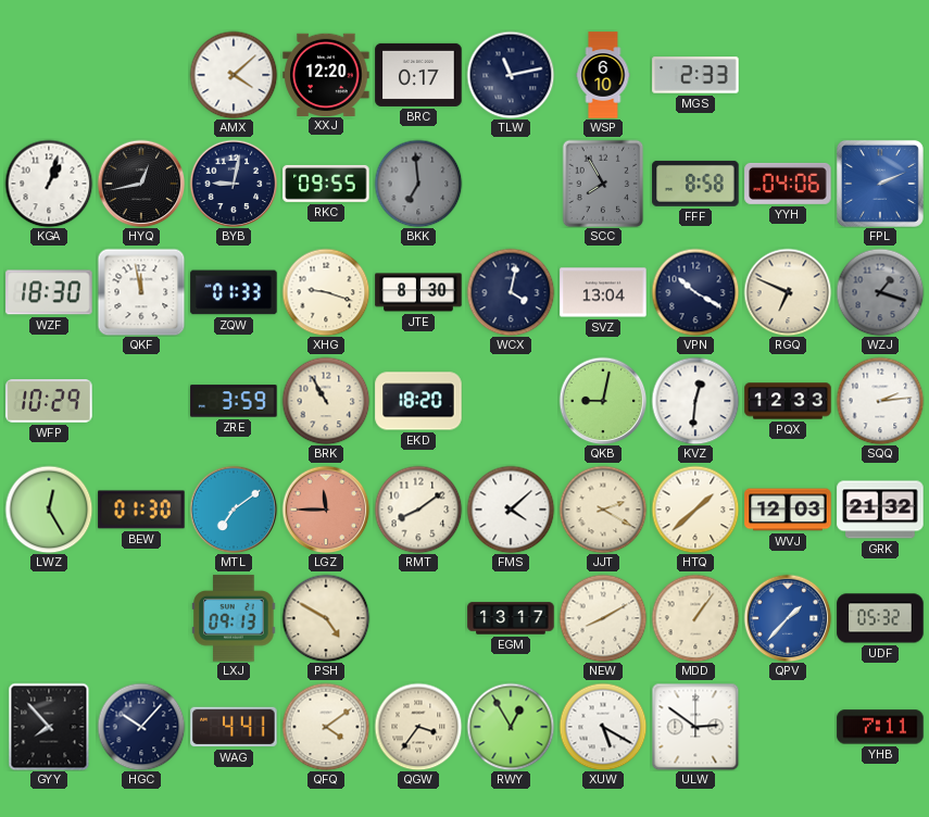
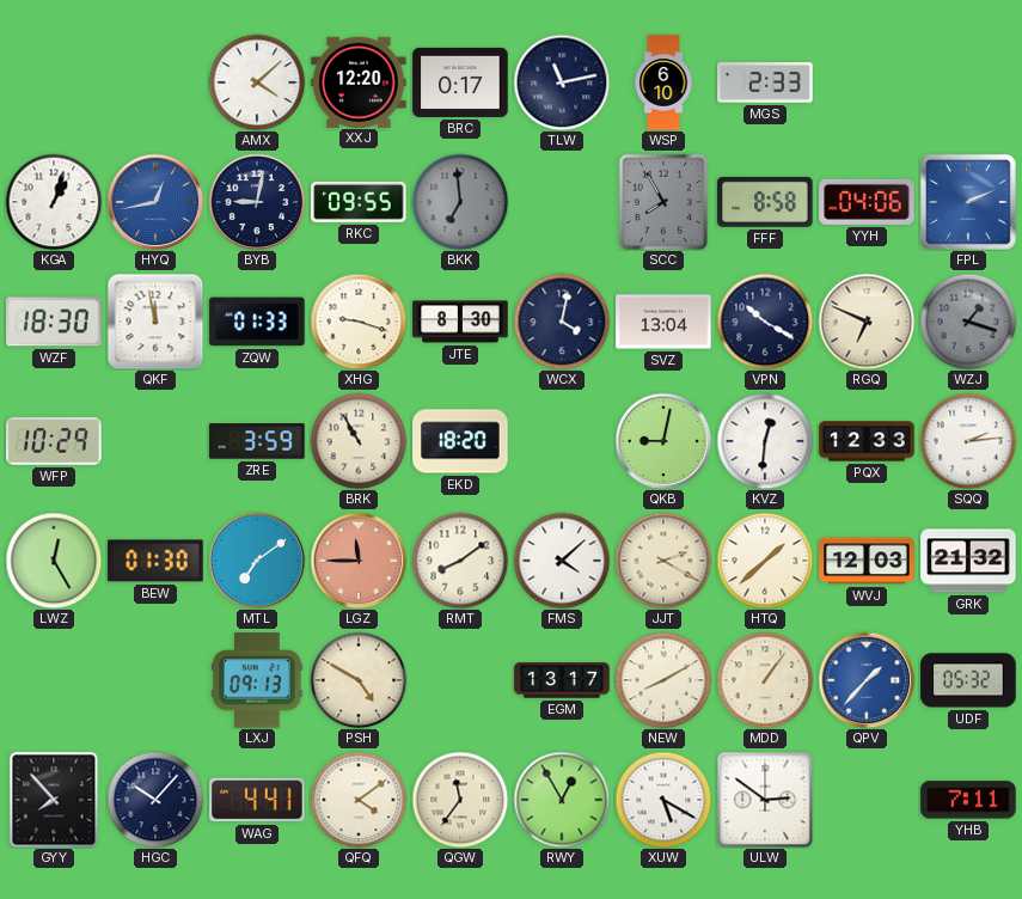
HYQ dial: black -> blue
QGW: 3:36 -> 11:36
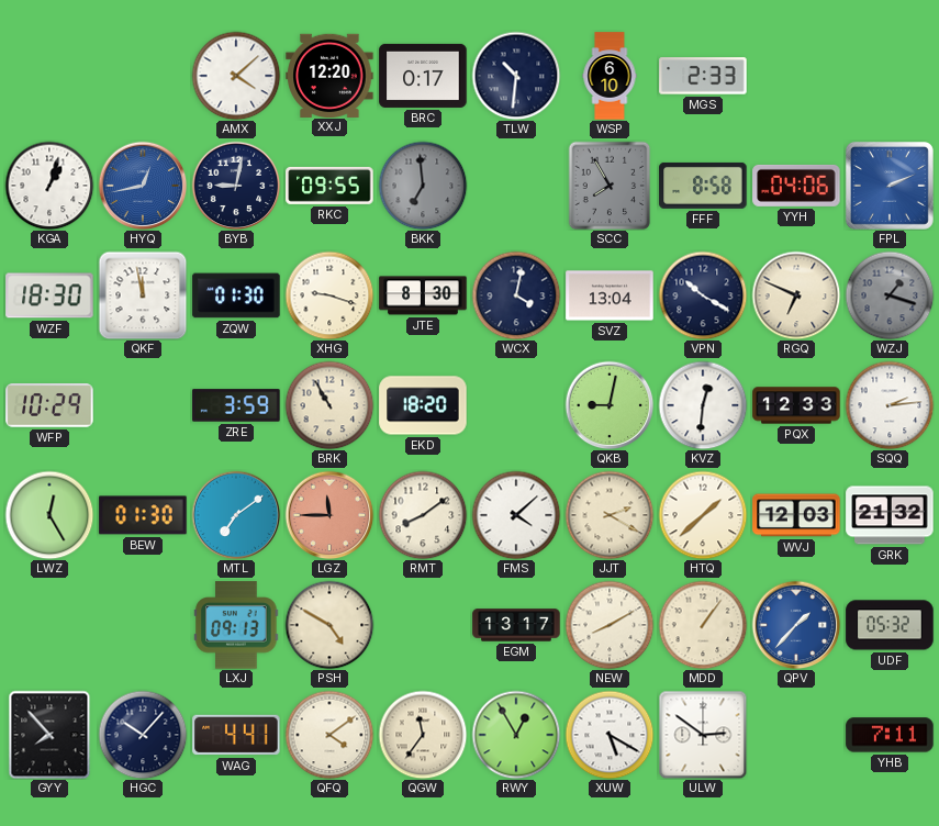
TLW: 11:13 -> 10:31
ZQW: 01:33 -> 01:30
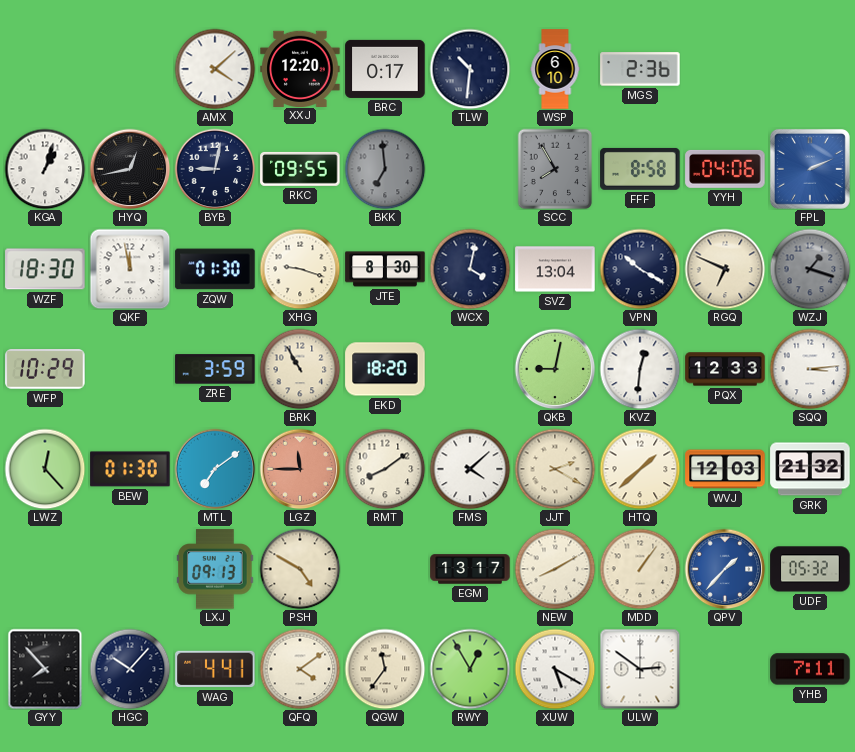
MGS: 2:33 -> 2:36
HYQ dial: blue -> black
SQQ: 2:14 -> 3:14
LWZ: 12:25 -> 12:23
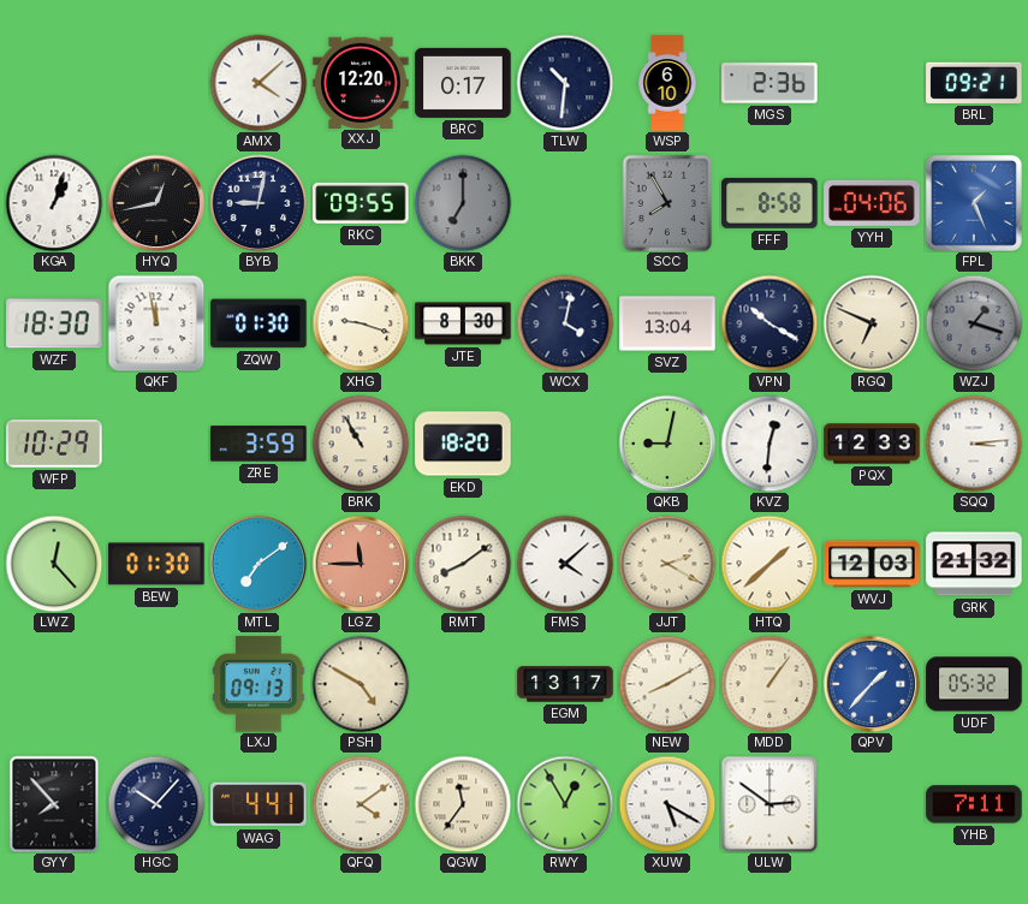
BRL: none -> 09:21
BKK: 6:59 -> 7:00
FPL: 2:11 -> 1:26
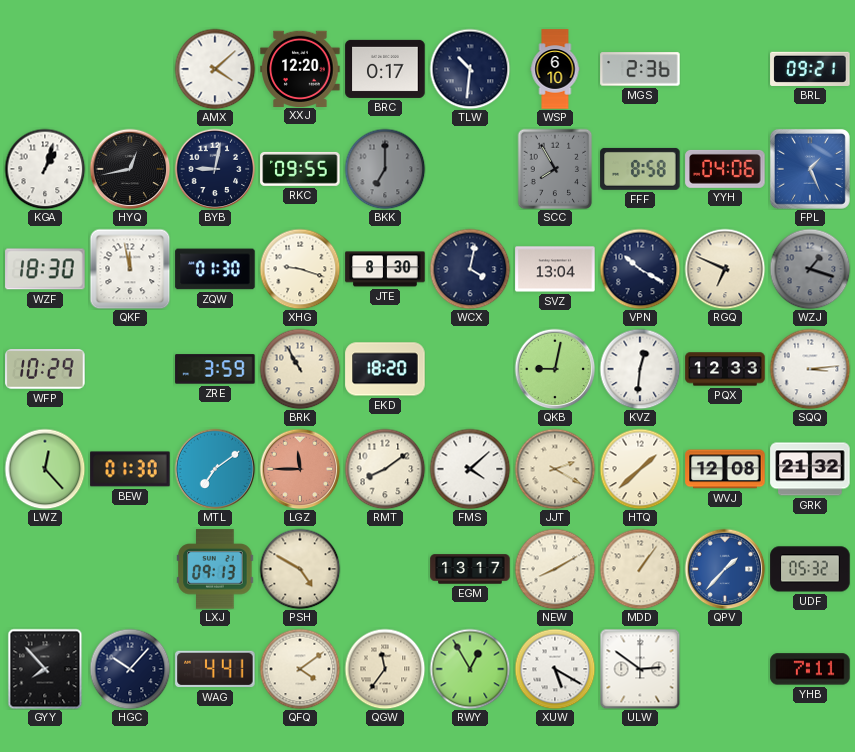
WVJ: 12:03 -> 12:08
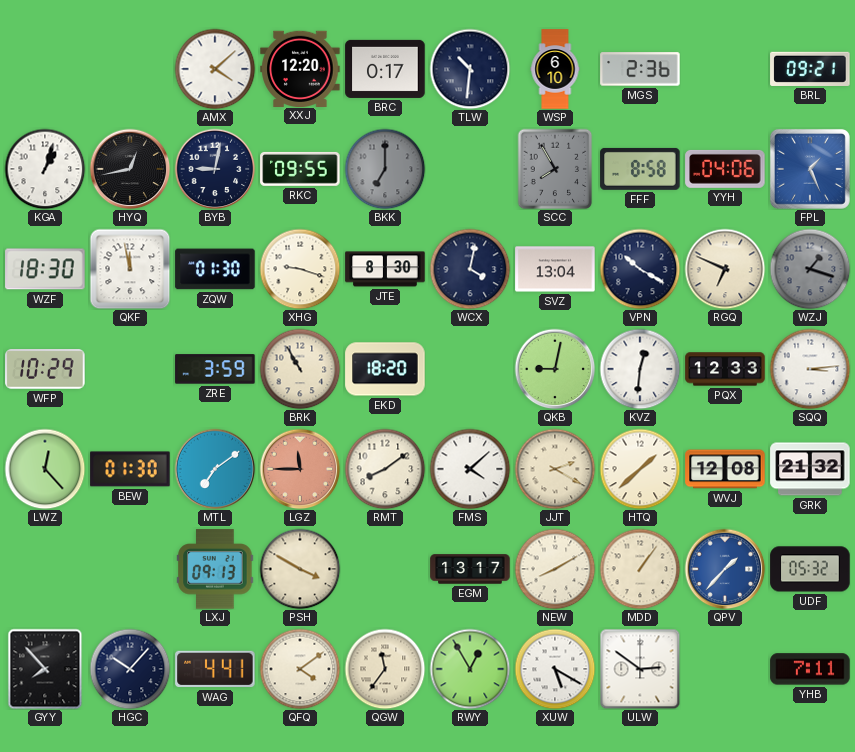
PSH: 4:50 -> 3:50
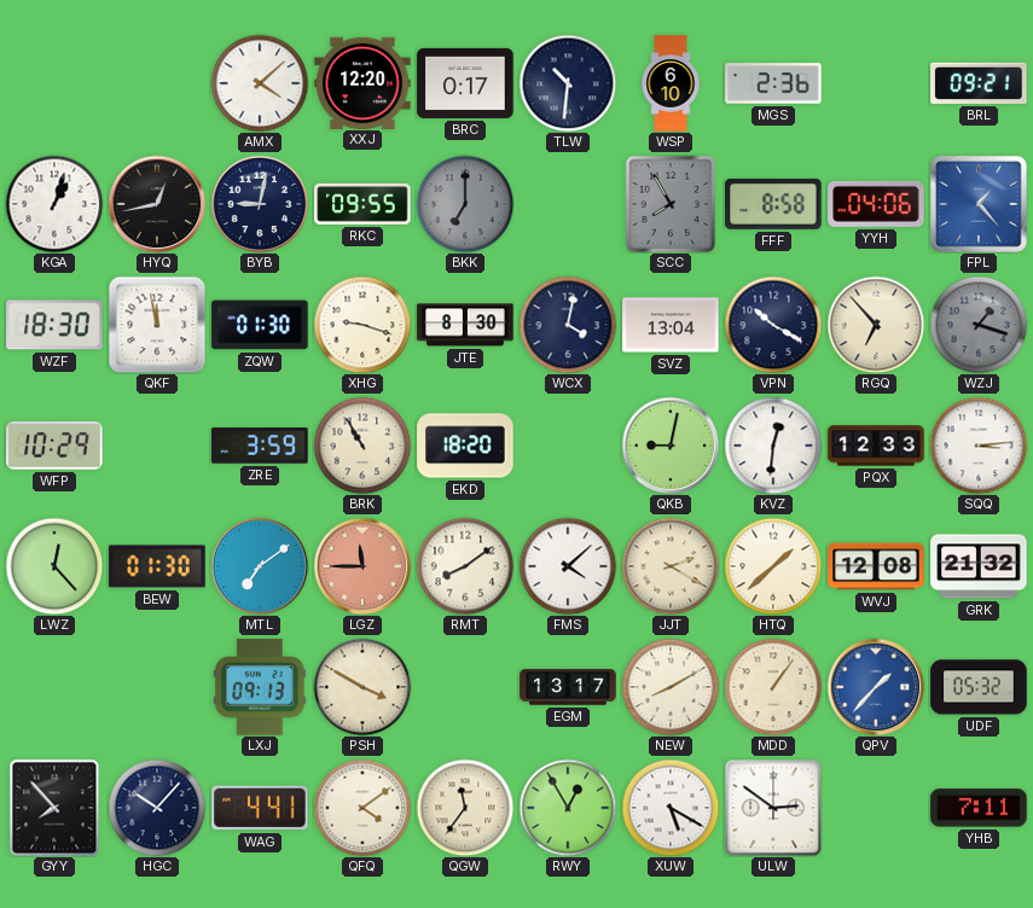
FPL: 1:26 -> 1:23
RGQ: 6:49 -> 6:53
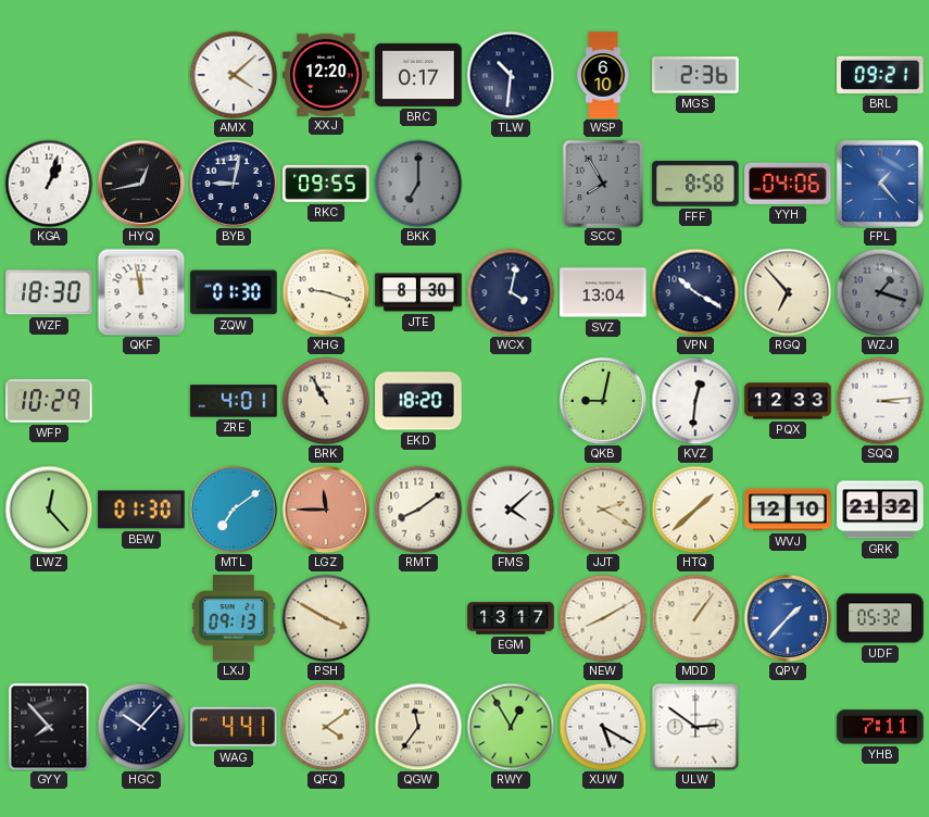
ZRE: 3:59 -> 4:01
WVJ: 12:08 -> 12:10
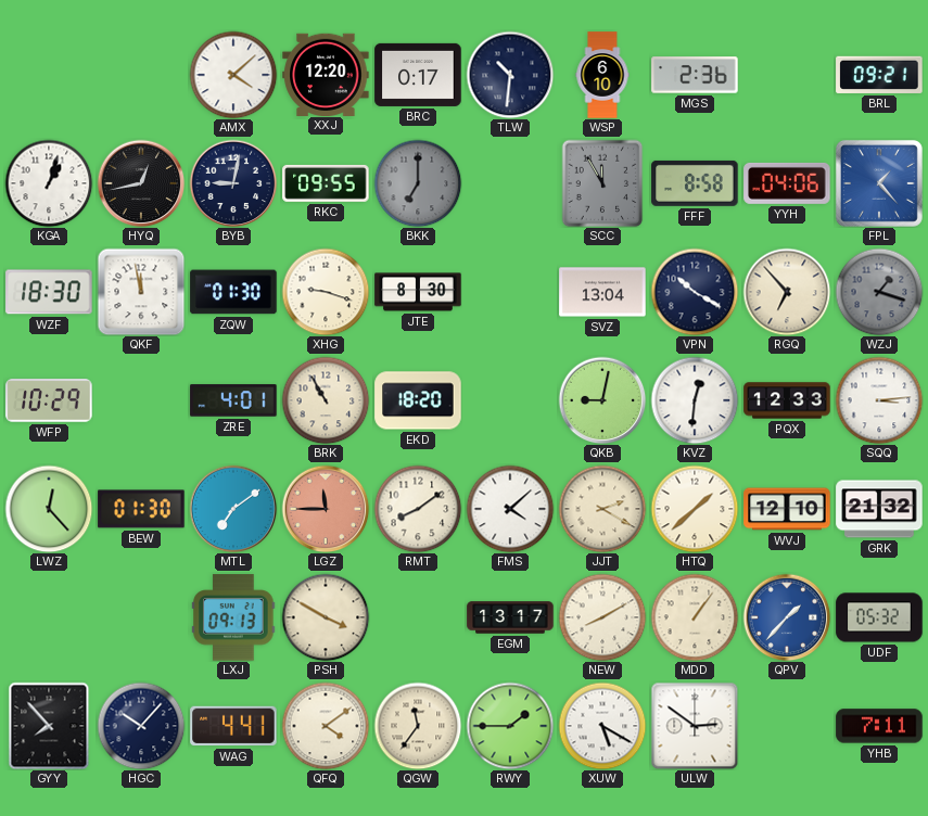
SCC: 7:55 -> 11:55
WCX: 4:02 -> none
RWY: 12:55 -> 1:45
